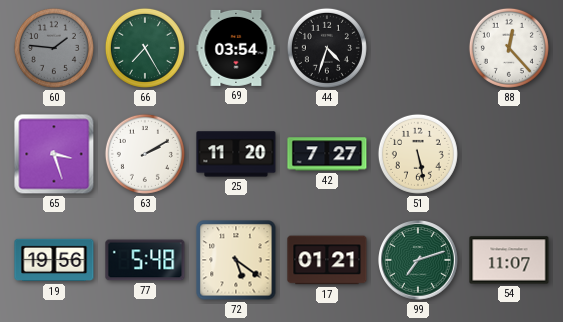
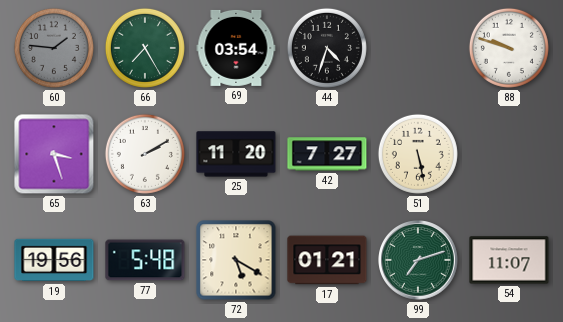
88: 12:23 -> 9:48
72: 5:21 -> 5:20
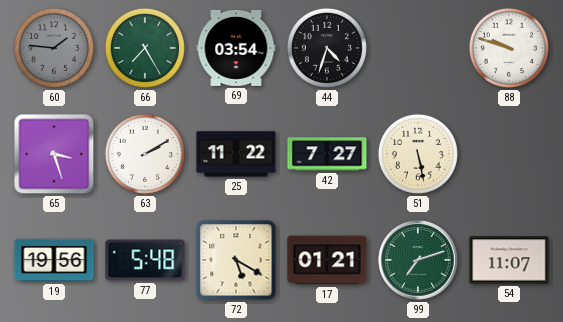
25: 11:20 -> 11:22
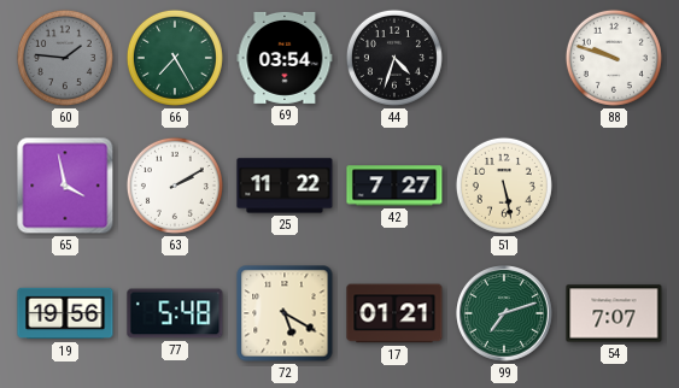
65: 3:27 -> 3:58
54: 11:07 -> 7:07
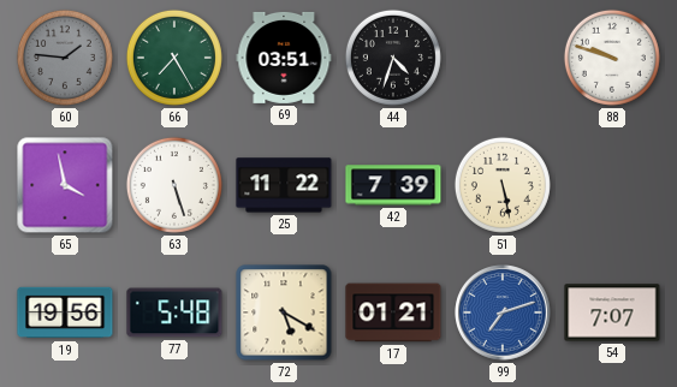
69: 03:54 -> 03:51
63: 2:10 -> 5:27
42: 7:27 -> 7:39
99 dial: green -> blue
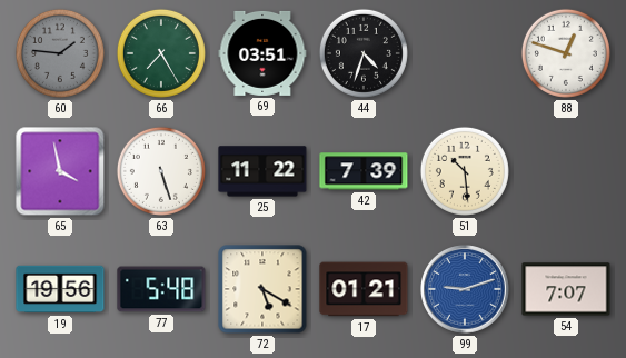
88: 9:48 -> 12:48
51: 5:28 -> 10:29
99: 7:12 -> 9:12
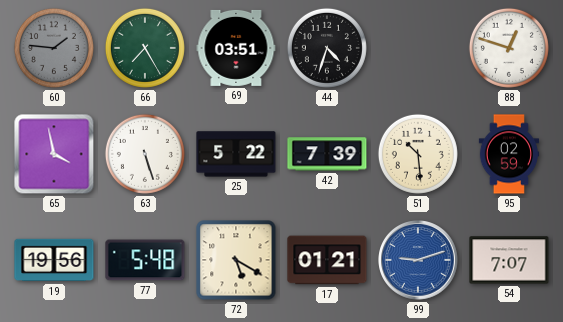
25: 11:22 -> 5:22
95: none -> 02:59
